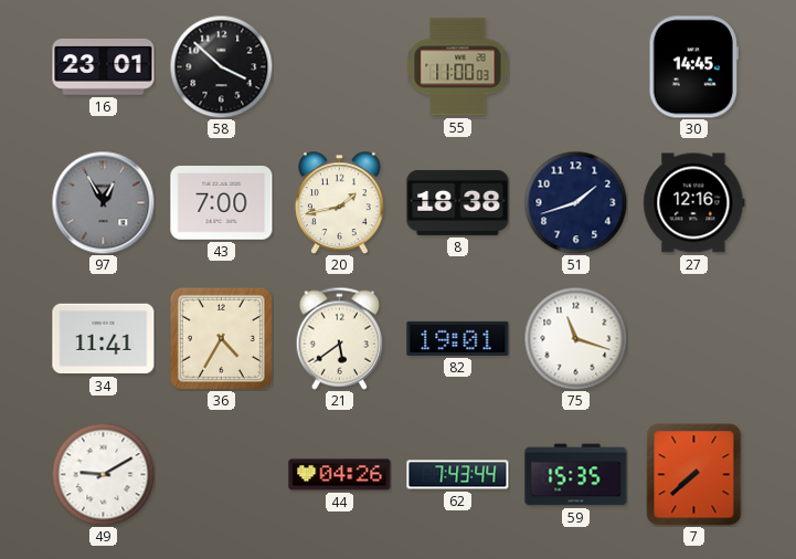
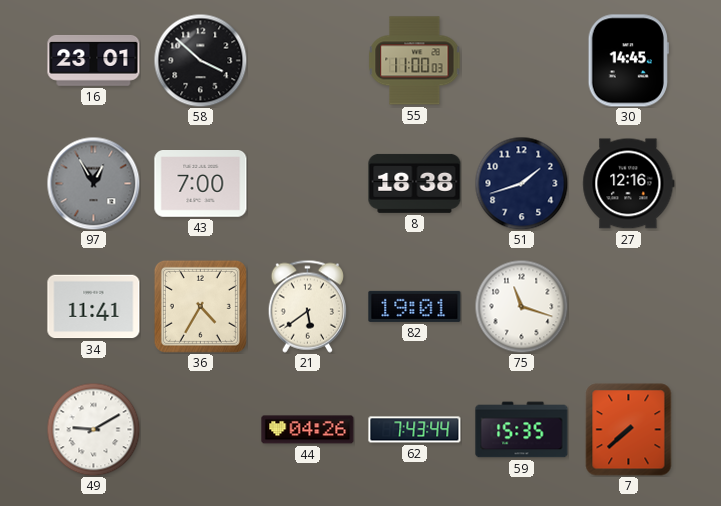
20: 1:43 -> none
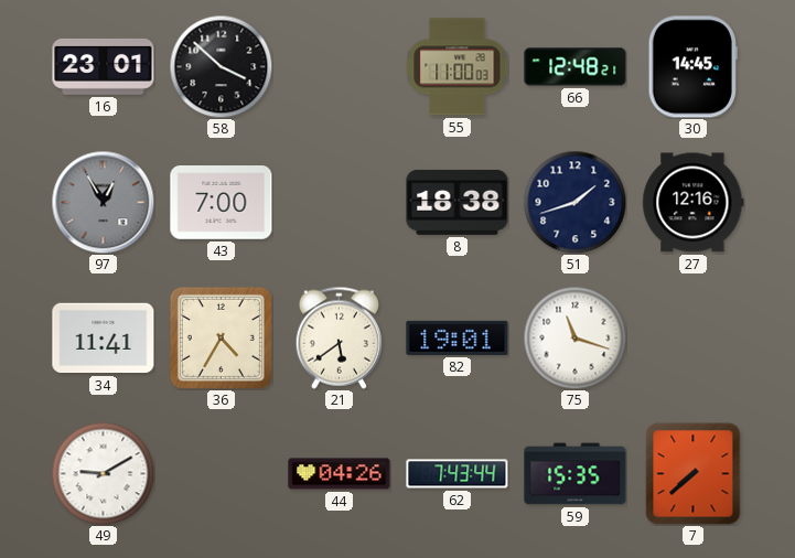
66: none -> 12:48
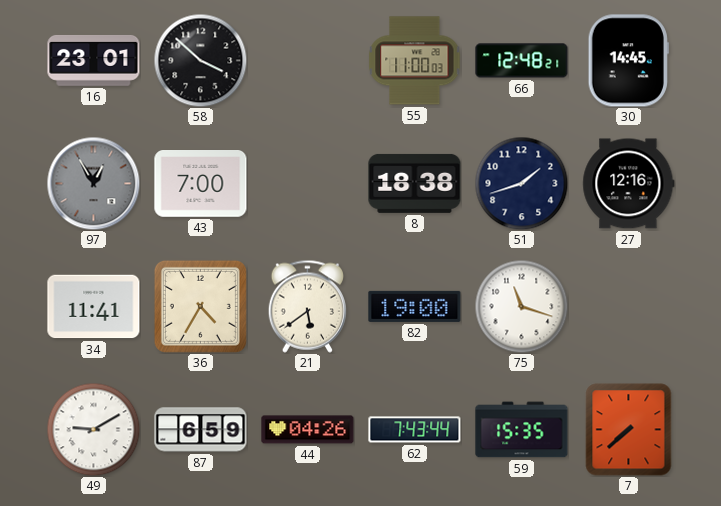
82: 19:01 -> 19:00
87: none -> 6:59
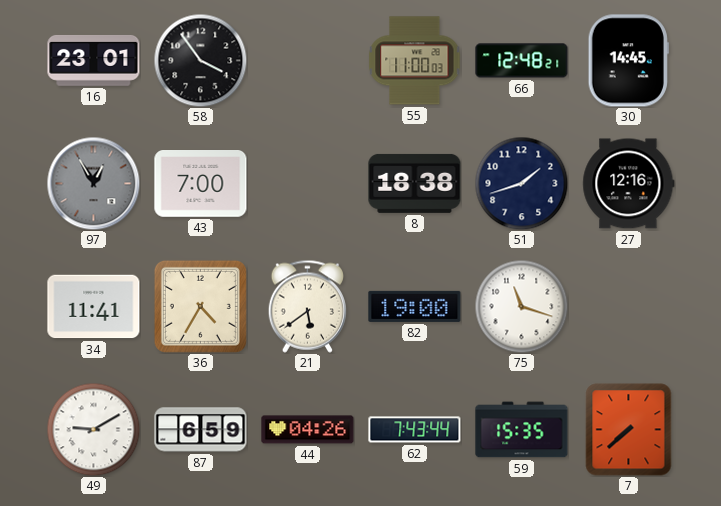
58: 3:52 -> 3:54
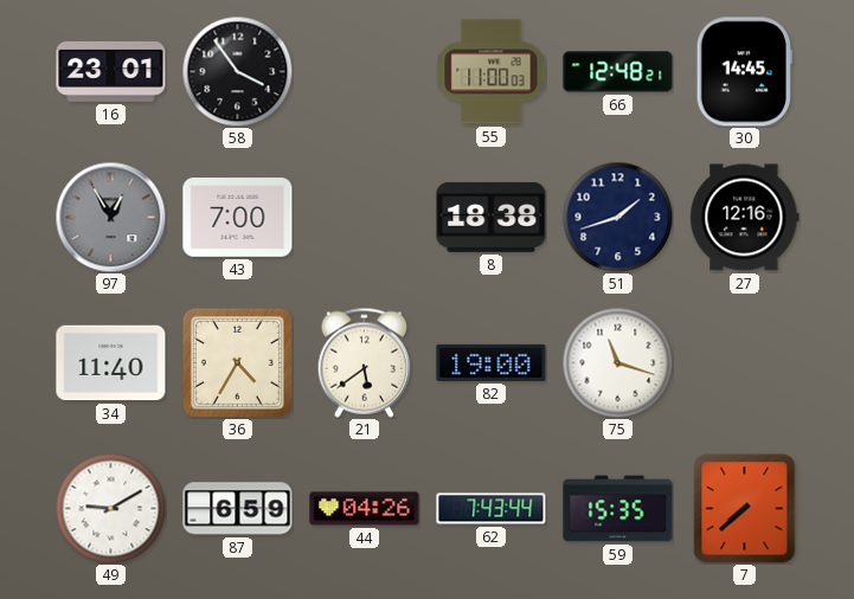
34: 11:41 -> 11:40
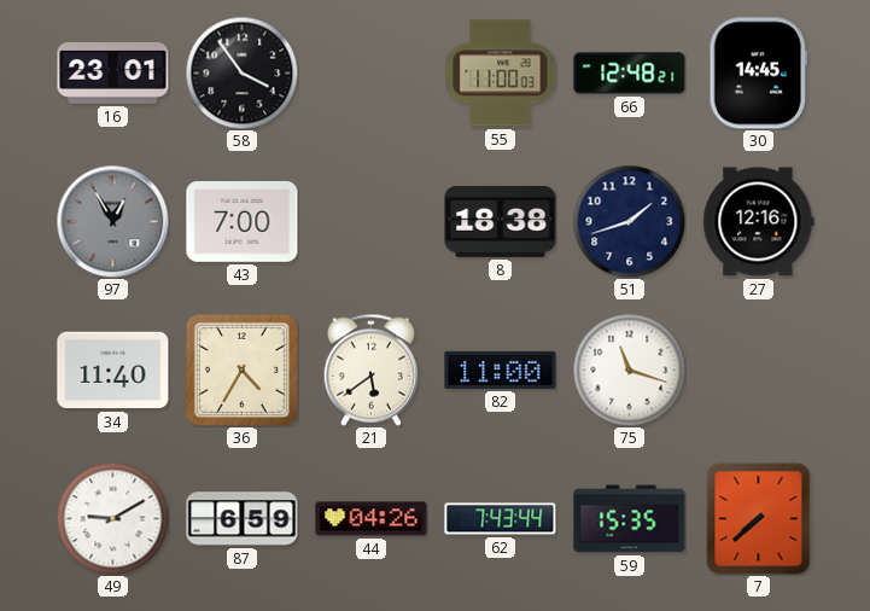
82: 19:00 -> 11:00
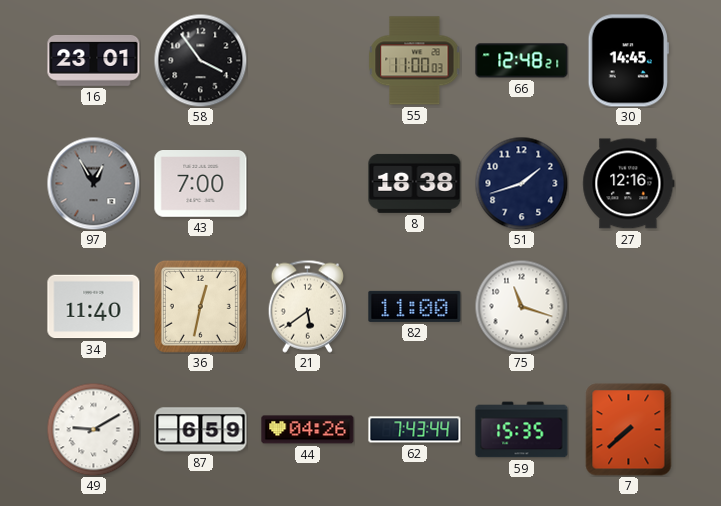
36: 4:35 -> 12:32
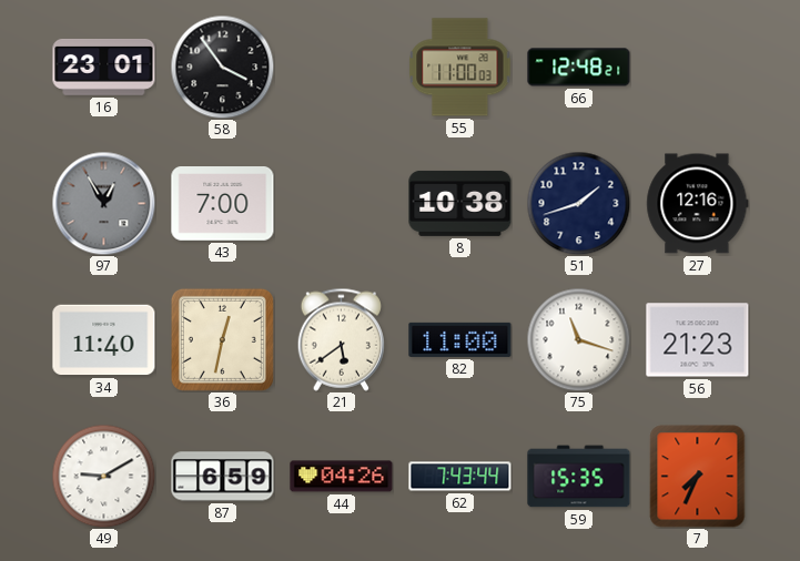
30: 14:45 -> none
8: 18:38 -> 10:38
56: none -> 21:23
7: 7:38 -> 7:34
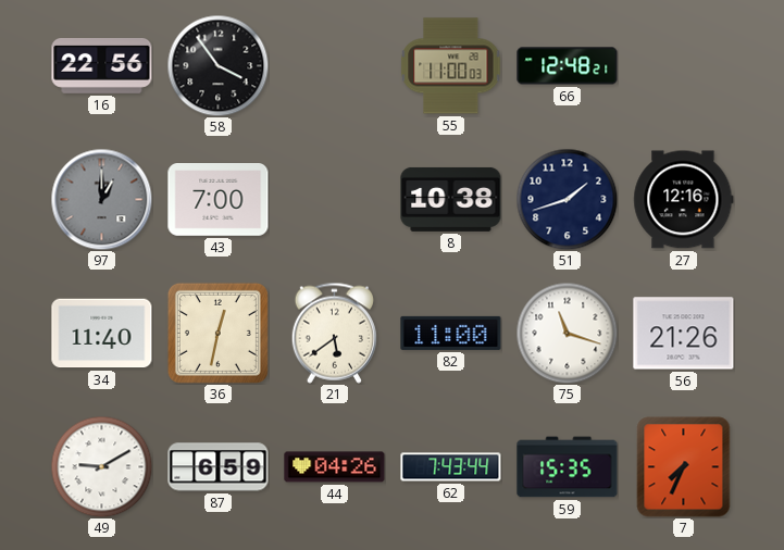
16: 23:01 -> 22:56
97: 12:55 -> 1:00
56: 21:23 -> 21:26
